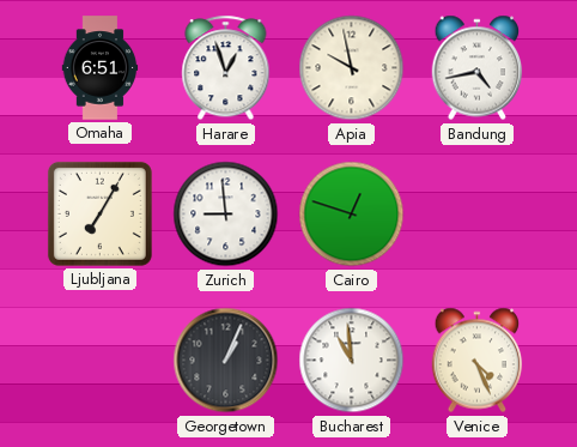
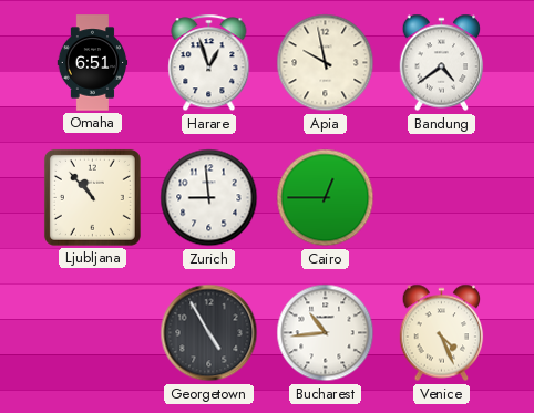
Bandung: 4:43 -> 4:39
Ljubljana: 7:05 -> 10:53
Cairo: 12:48 -> 12:45
Georgetown: 1:04 -> 4:55
Bucharest: 10:59 -> 10:44
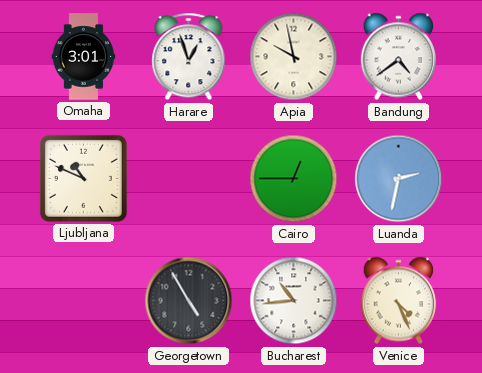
Omaha: 6:51 -> 3:01
Ljubljana: 10:53 -> 10:49
Zurich: 8:59 -> none
Luanda: none -> 2:32
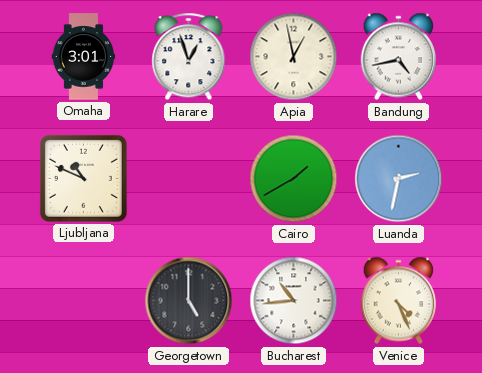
Apia: 9:58 -> 12:58
Bandung: 4:39 -> 4:43
Cairo: 12:45 -> 1:40
Georgetown: 4:55 -> 5:00
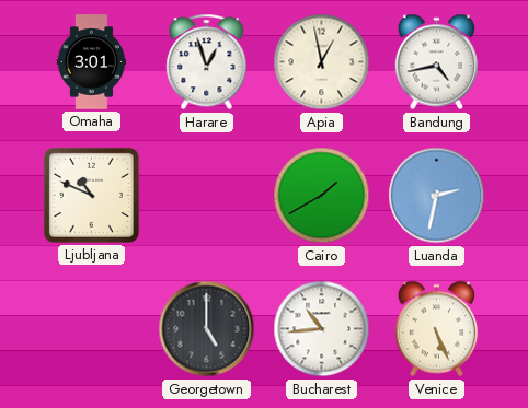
Venice: 4:26 -> 5:26
